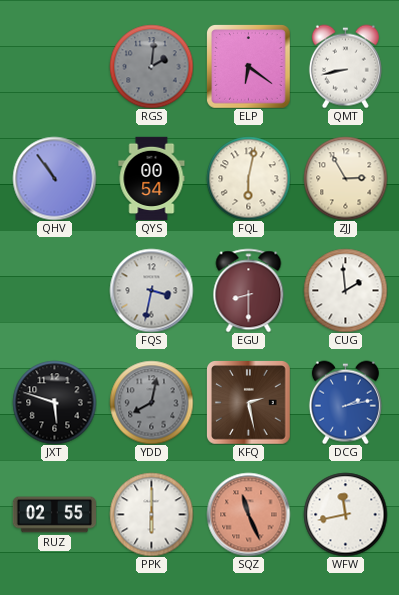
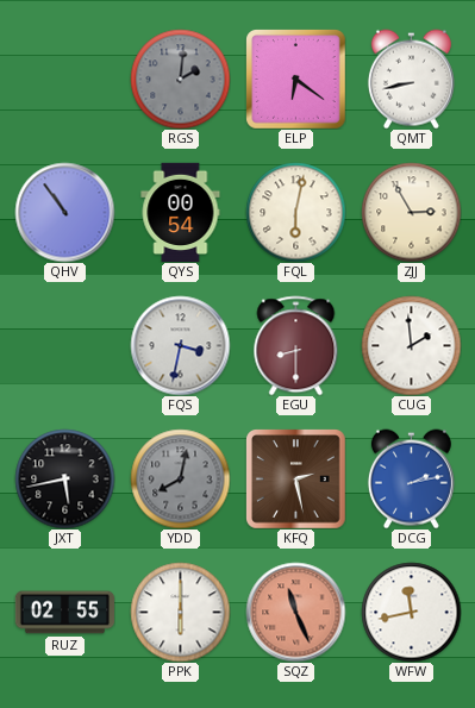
JXT: 5:48 -> 5:43
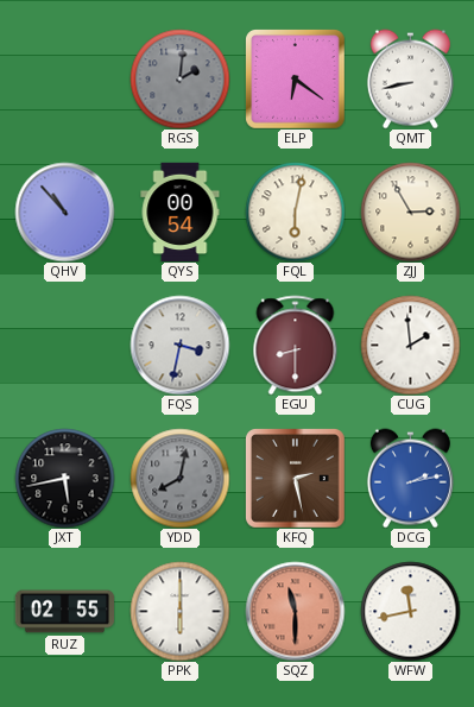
QHV: 10:54 -> 10:53
SQZ: 11:26 -> 11:30
